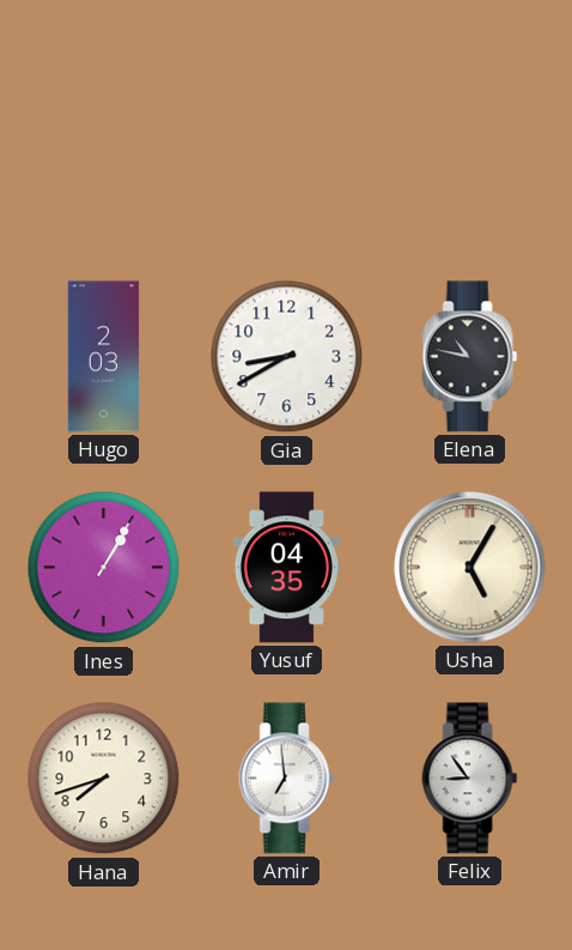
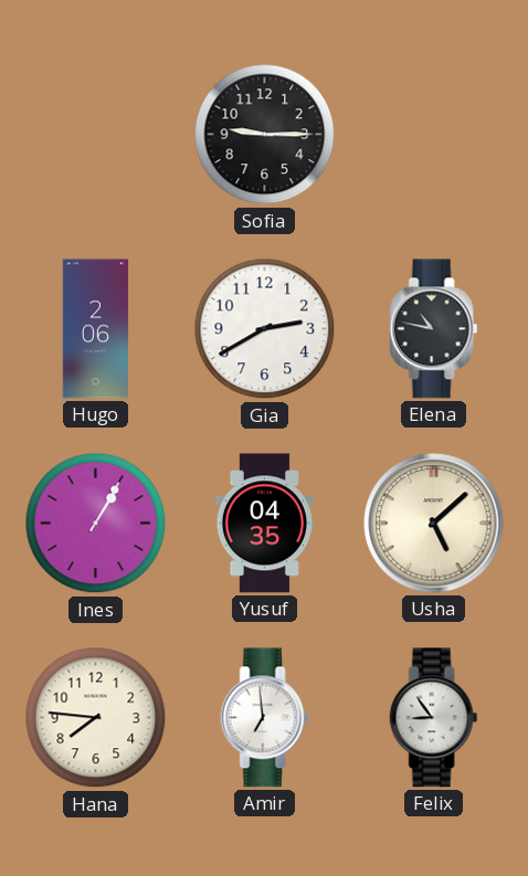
Sofia: none -> 9:15
Hugo: 2:03 -> 2:06
Gia: 8:40 -> 2:40
Usha: 5:05 -> 5:08
Hana: 7:42 -> 7:46
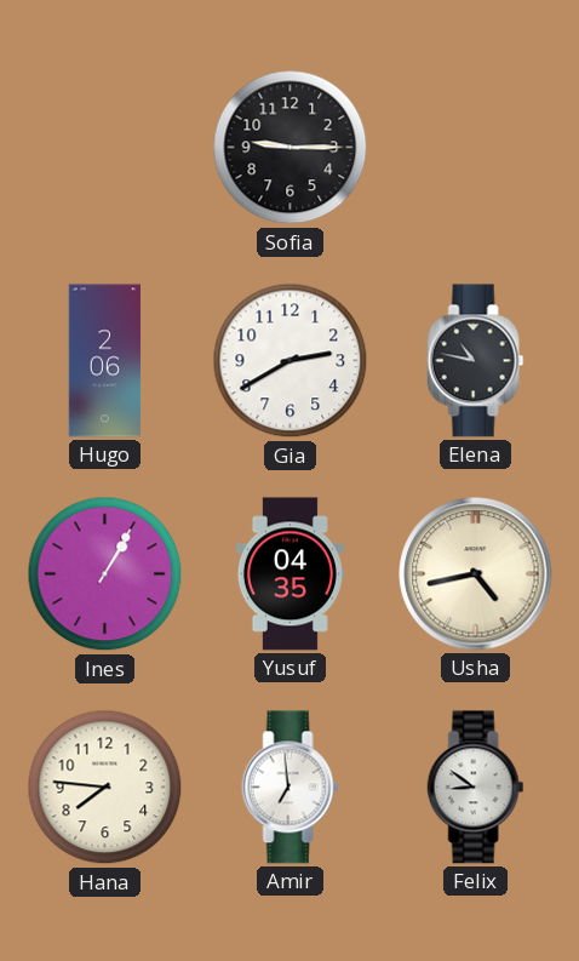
Usha: 5:08 -> 4:43
Felix: 8:54 -> 8:51
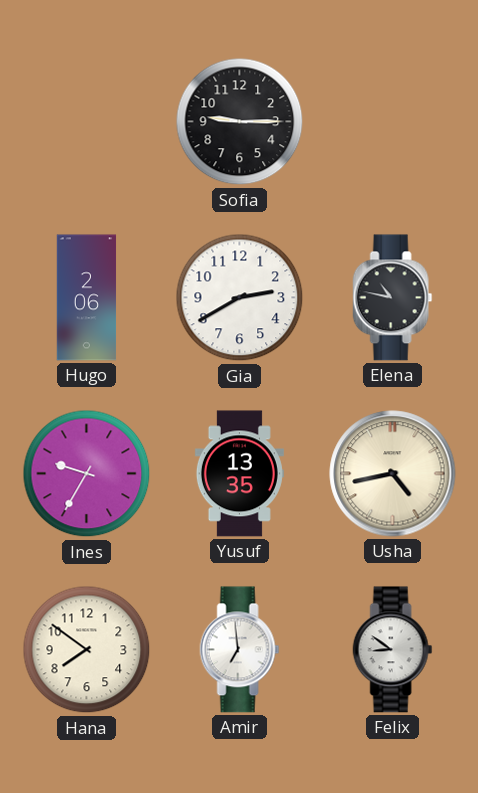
Ines: 1:05 -> 9:35
Yusuf: 04:35 -> 13:35
Hana: 7:46 -> 7:51
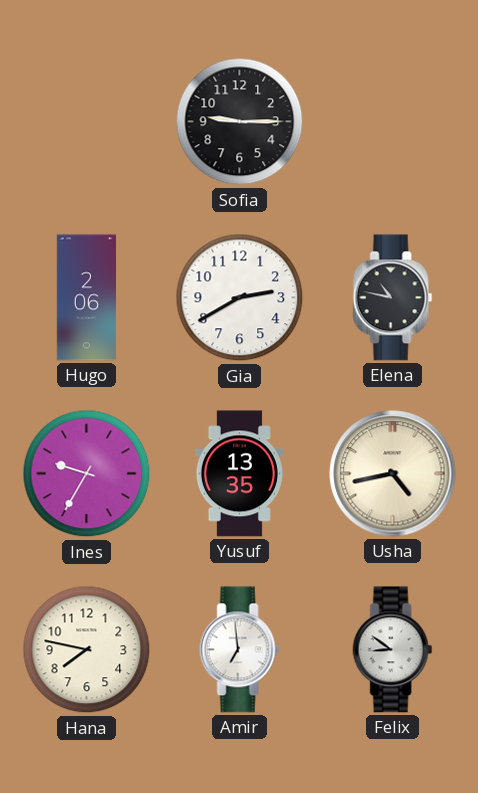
Hana: 7:51 -> 7:47
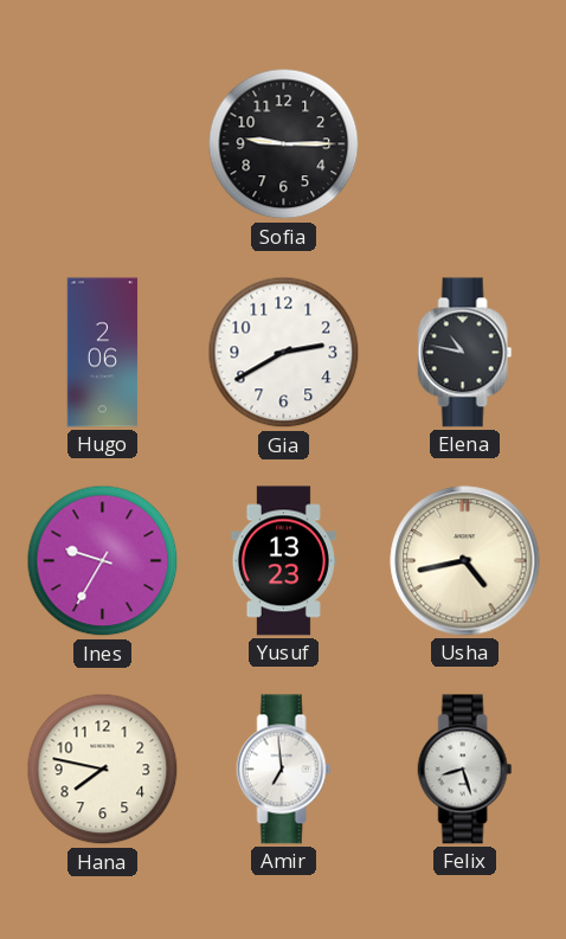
Yusuf: 13:35 -> 13:23
Felix: 8:51 -> 8:27
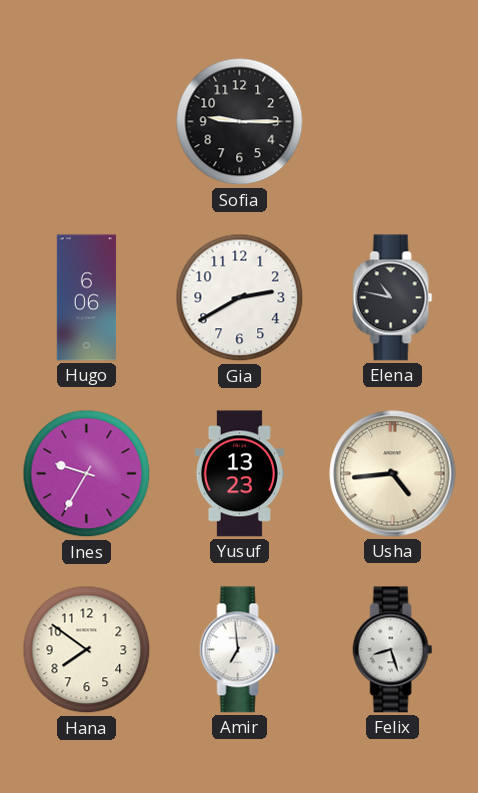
Hugo: 2:06 -> 6:06
Usha: 4:43 -> 4:44
Hana: 7:47 -> 7:51
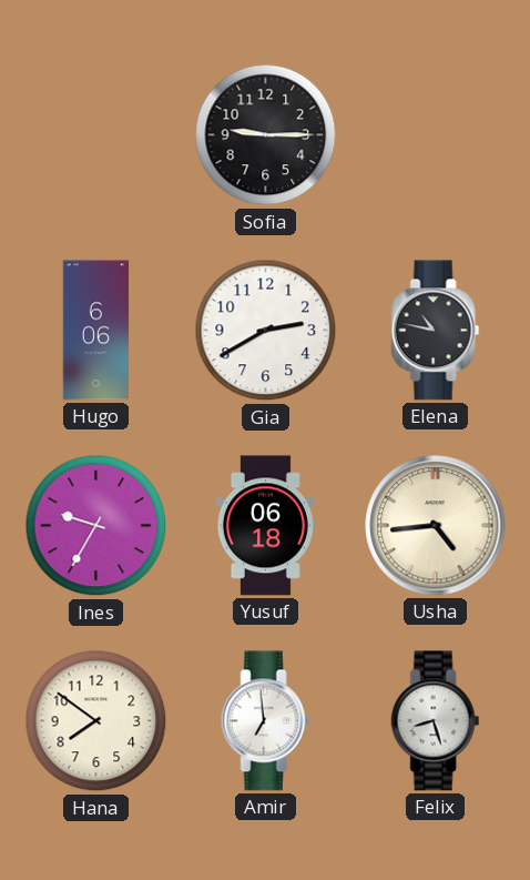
Yusuf: 13:23 -> 06:18
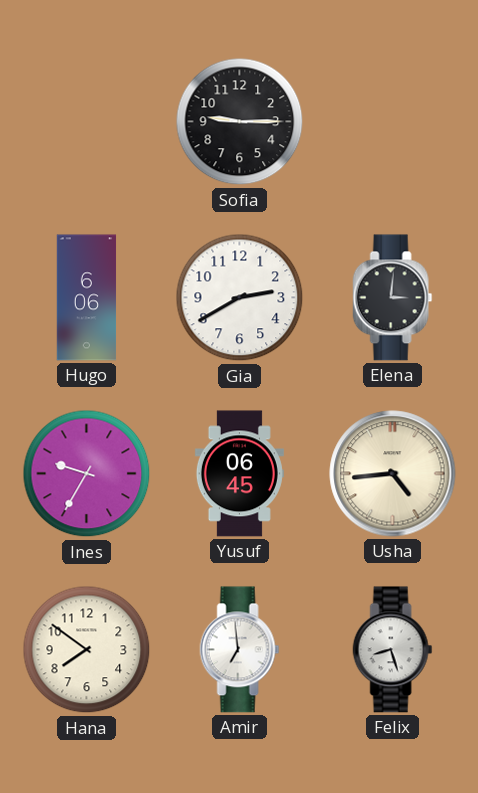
Elena: 10:47 -> 3:01
Yusuf: 06:18 -> 06:45
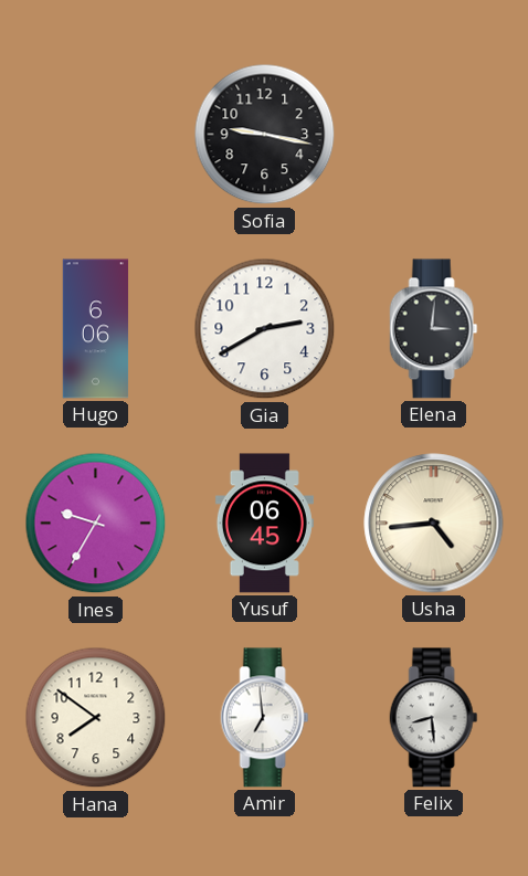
Sofia: 9:15 -> 9:17
Felix: 8:27 -> 8:29
